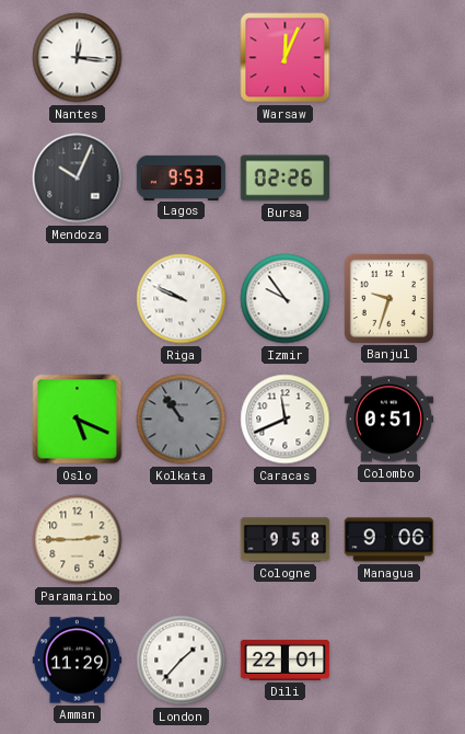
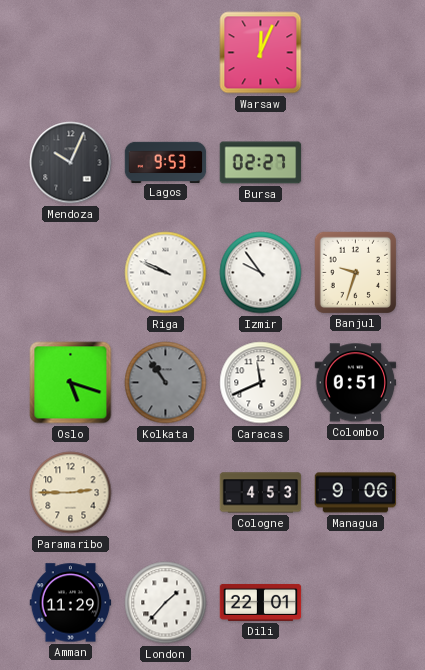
Nantes: 12:16 -> none
Bursa: 02:26 -> 02:27
Oslo: 5:19 -> 5:18
Cologne: 9:58 -> 4:53
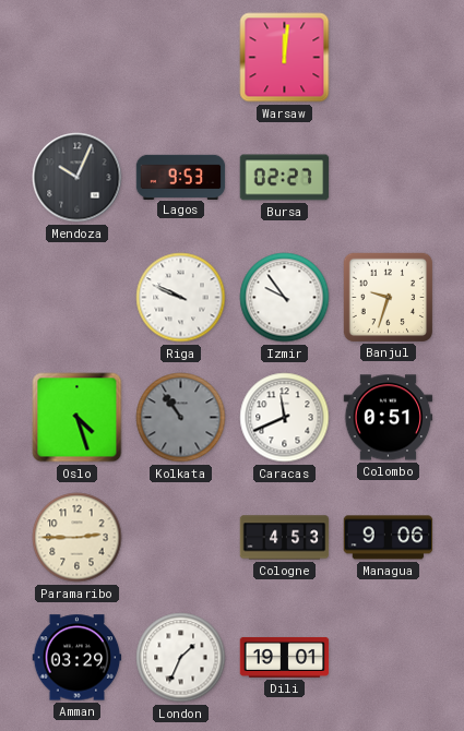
Warsaw: 12:04 -> 12:01
Oslo: 5:18 -> 4:27
Amman: 11:29 -> 03:29
London: 1:37 -> 1:34
Dili: 22:01 -> 19:01
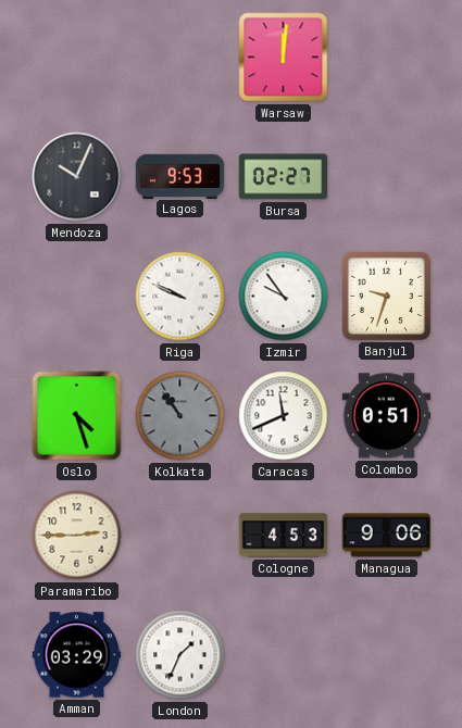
Dili: 19:01 -> none
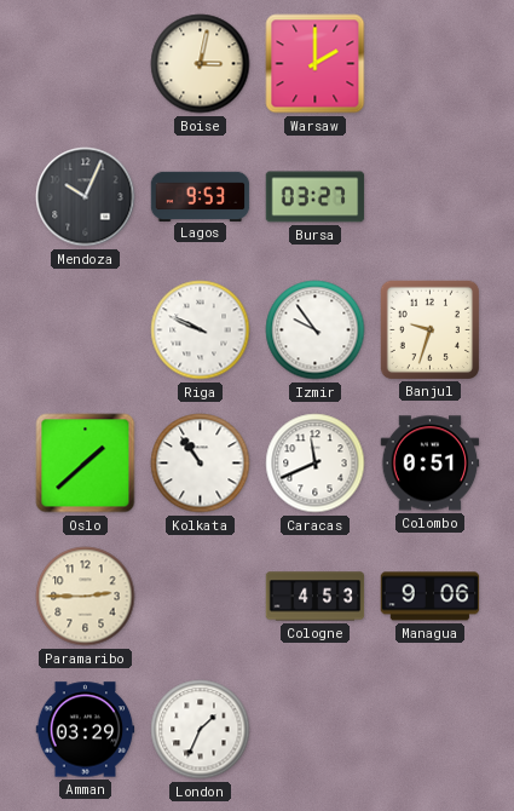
Boise: none -> 3:02
Warsaw: 12:01 -> 2:00
Bursa: 02:27 -> 03:27
Oslo: 4:27 -> 1:38
Kolkata dial: grey -> white
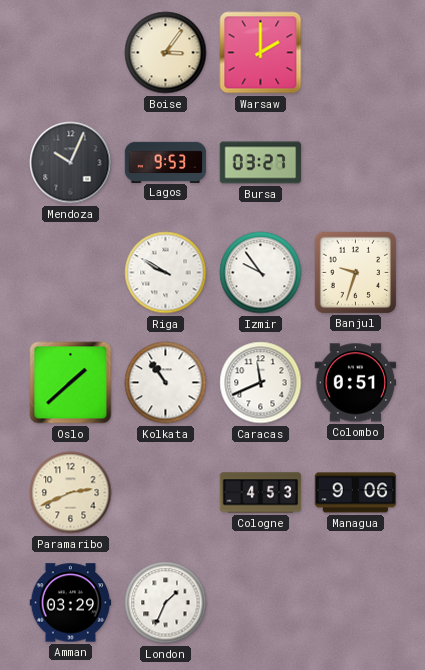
Boise: 3:02 -> 3:06
Riga: 9:49 -> 9:50
Paramaribo: 2:45 -> 2:41
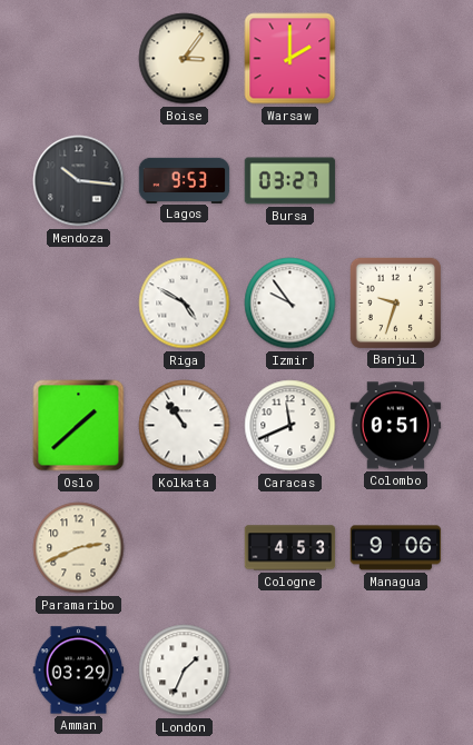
Mendoza: 10:04 -> 10:16
Riga: 9:50 -> 4:50
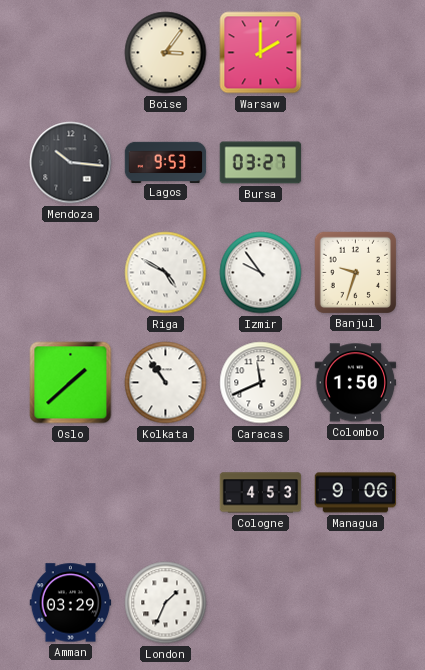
Colombo: 0:51 -> 1:50
Paramaribo: 2:41 -> none
